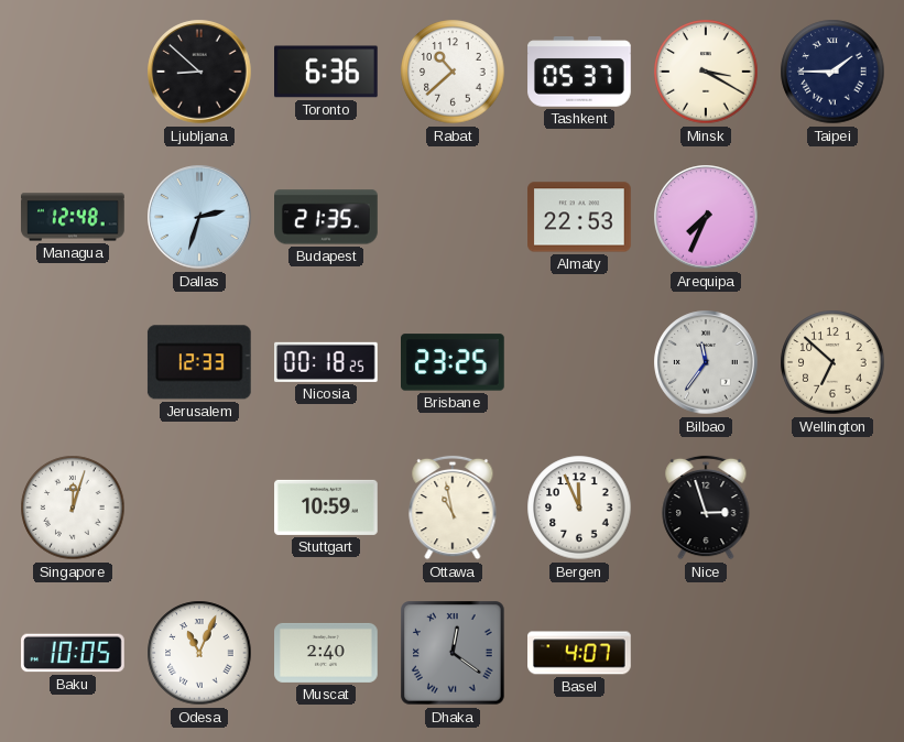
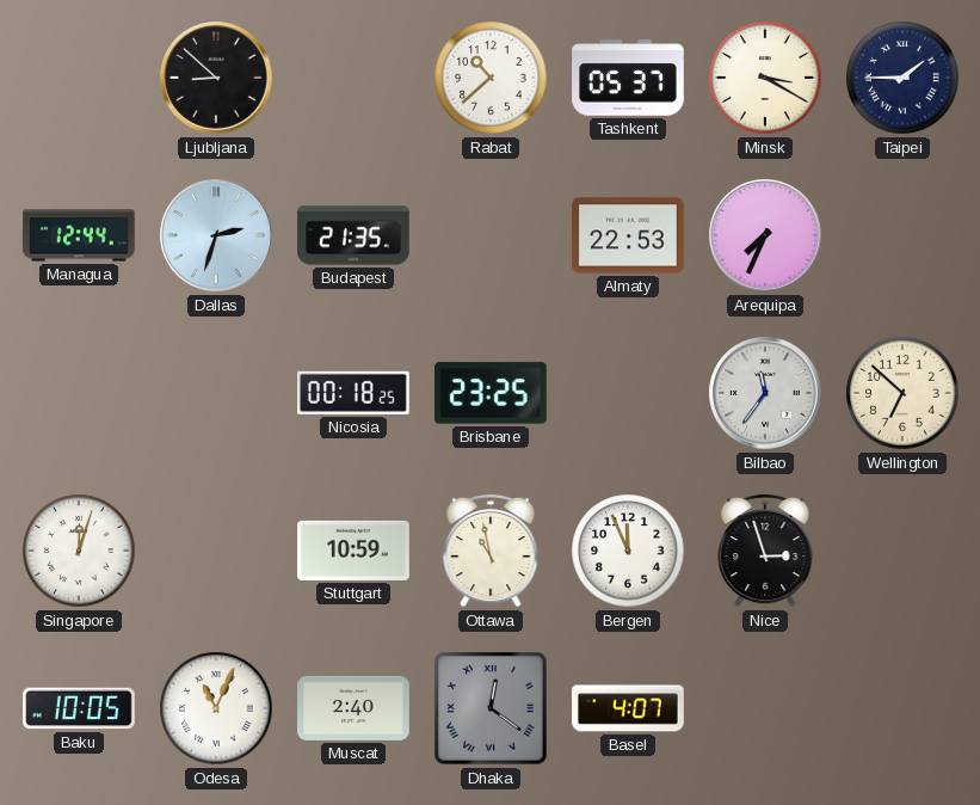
Toronto: 6:36 -> none
Managua: 12:48 -> 12:44
Jerusalem: 12:33 -> none
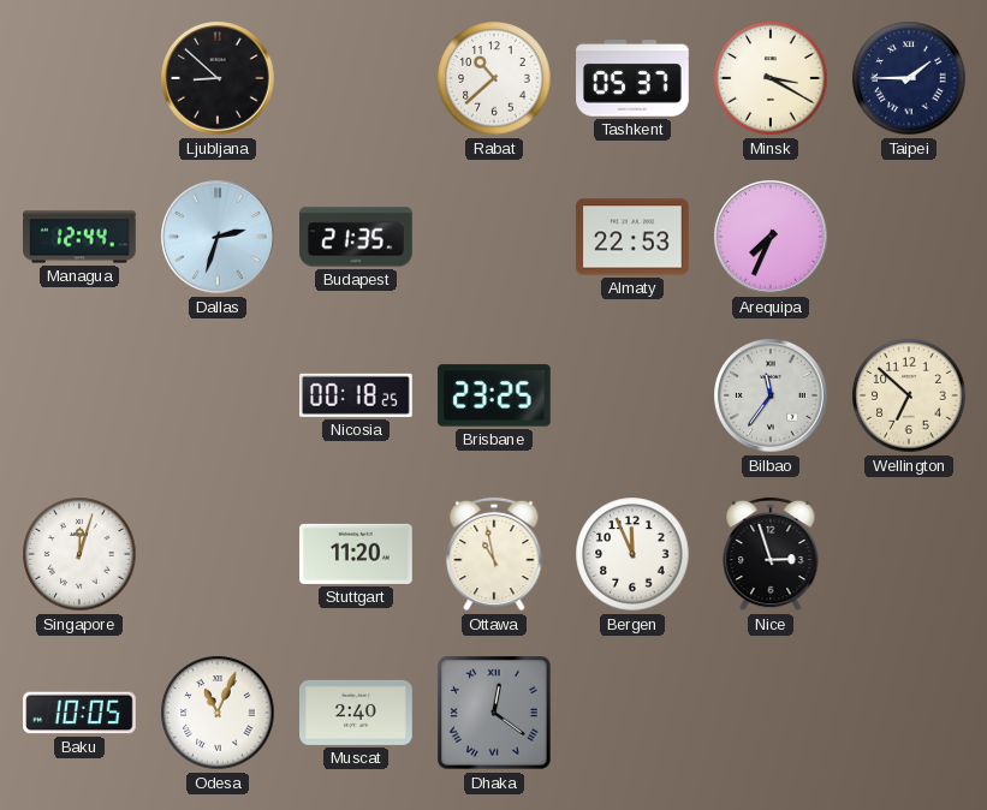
Stuttgart: 10:59 -> 11:20
Basel: 4:07 -> none
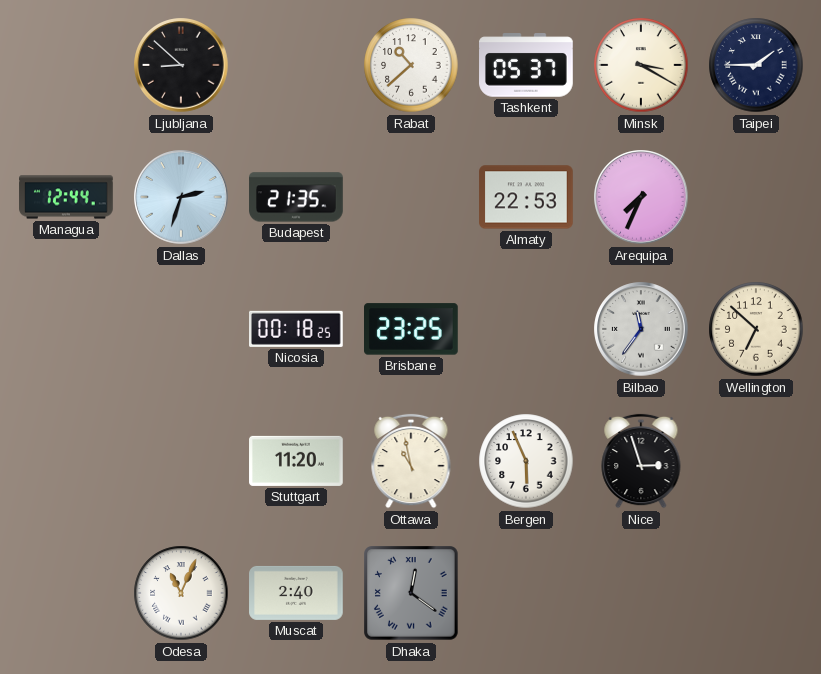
Singapore: 12:03 -> none
Bergen: 11:56 -> 5:56
Baku: 10:05 -> none
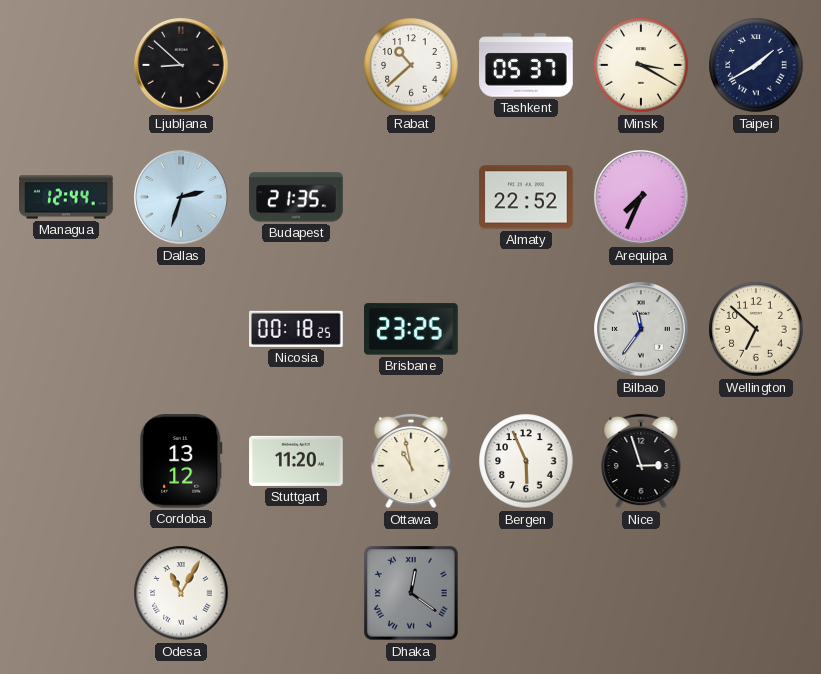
Taipei: 1:45 -> 1:40
Almaty: 22:53 -> 22:52
Cordoba: none -> 13:12
Odesa: 11:04 -> 11:05
Muscat: 2:40 -> none
